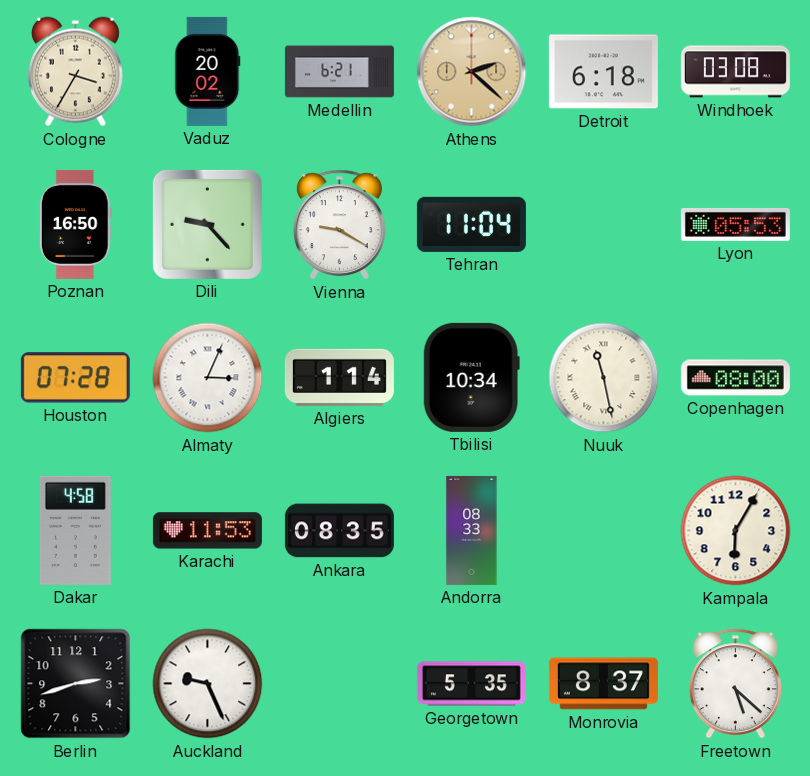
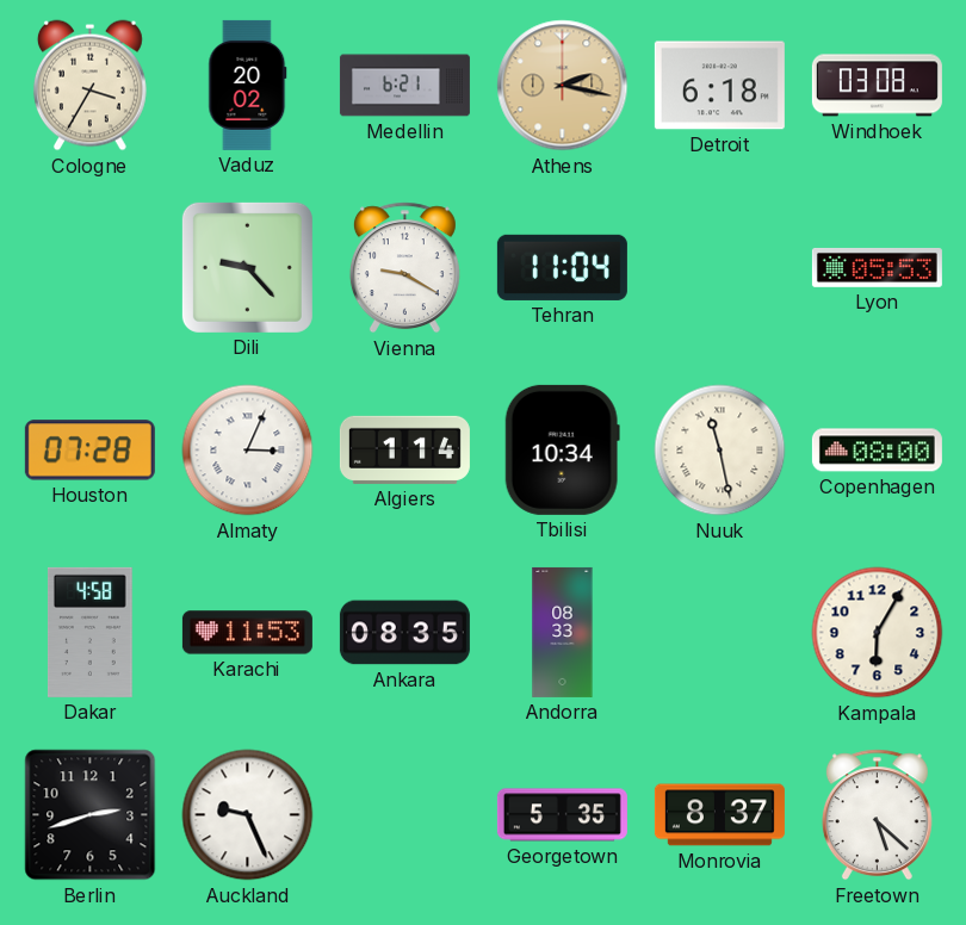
Athens: 2:22 -> 2:17
Poznan: 16:50 -> none
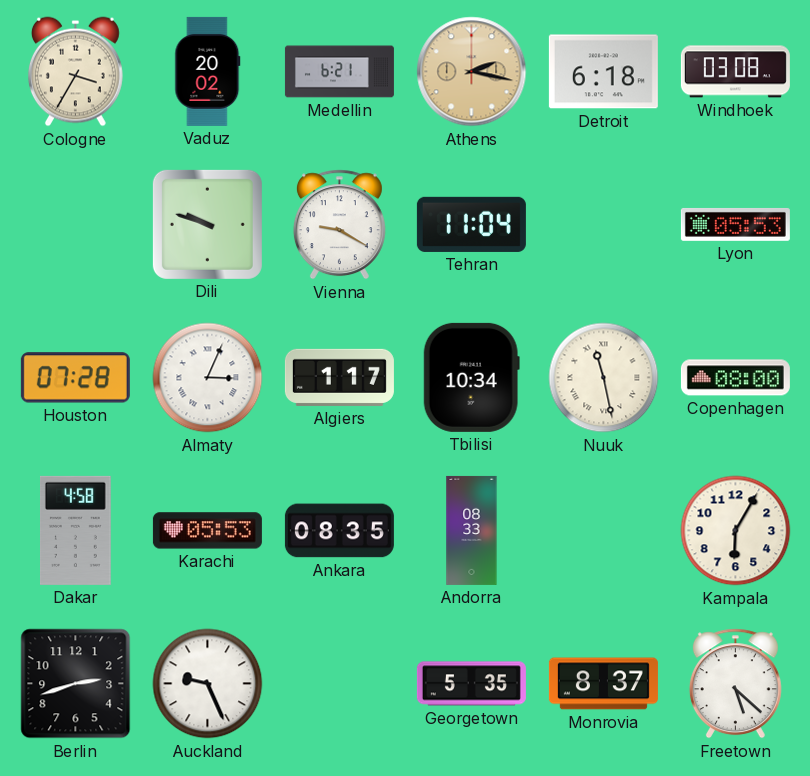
Dili: 9:23 -> 9:48
Algiers: 1:14 -> 1:17
Karachi: 11:53 -> 05:53
